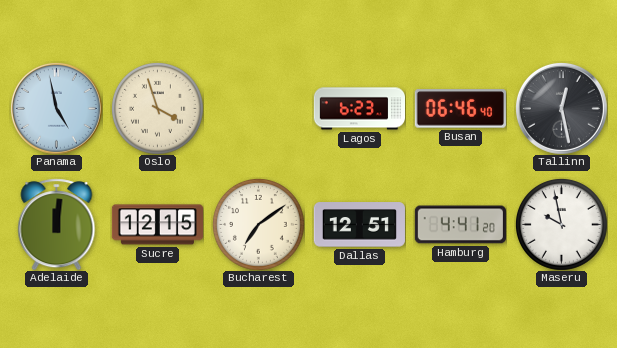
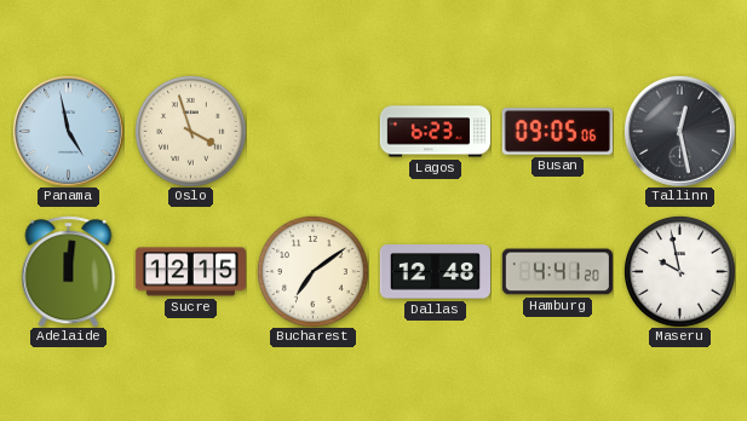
Busan: 06:46 -> 09:05
Dallas: 12:51 -> 12:48
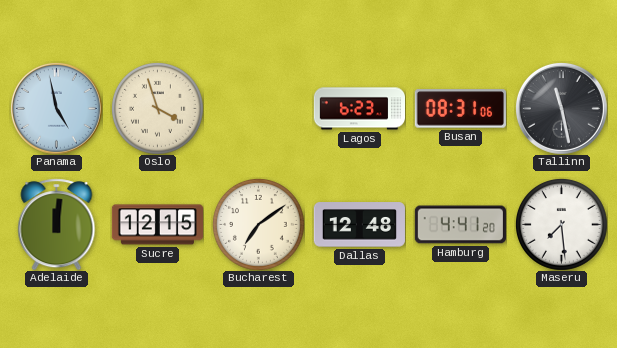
Busan: 09:05 -> 08:31
Tallinn: 12:28 -> 11:28
Maseru: 9:58 -> 7:29
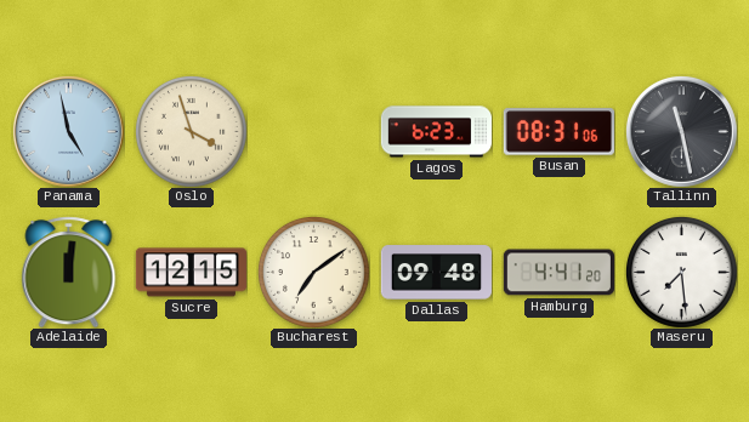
Dallas: 12:48 -> 09:48
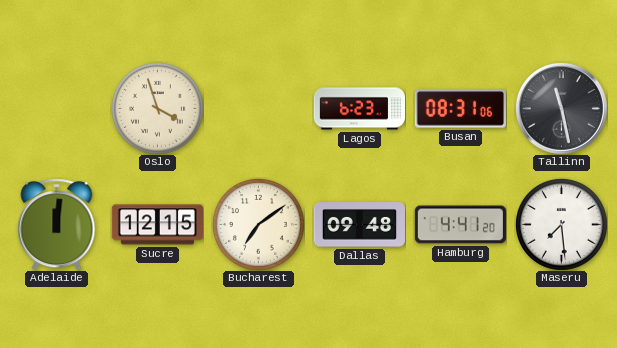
Panama: 4:58 -> none
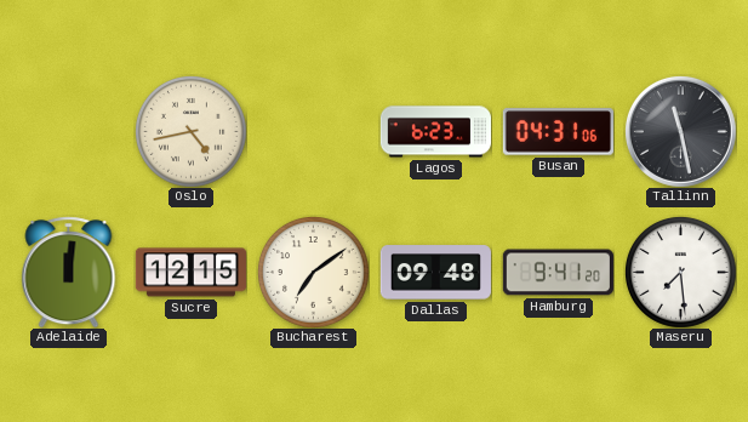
Oslo: 3:57 -> 4:43
Busan: 08:31 -> 04:31
Hamburg: 4:41 -> 9:41
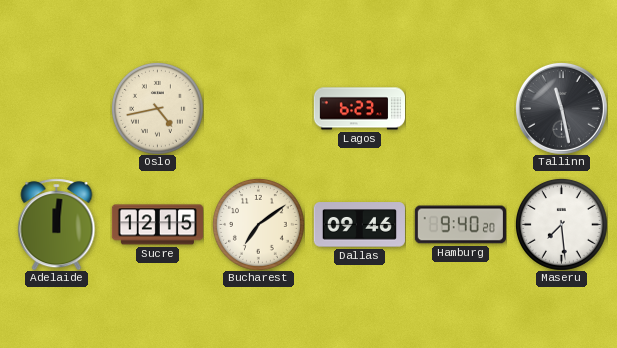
Busan: 04:31 -> none
Dallas: 09:48 -> 09:46
Hamburg: 9:41 -> 9:40
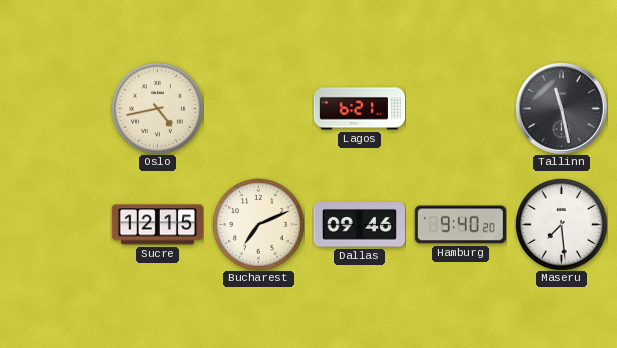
Lagos: 6:23 -> 6:21
Adelaide: 12:01 -> none
Bucharest: 7:09 -> 7:11
